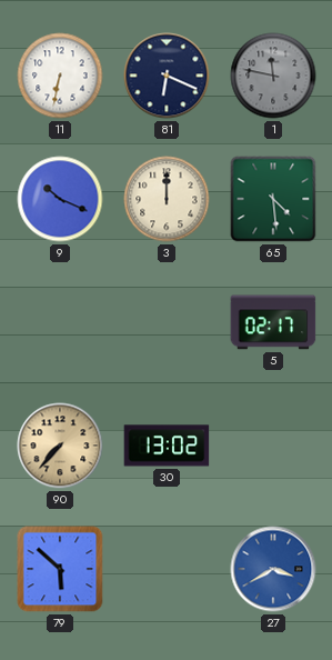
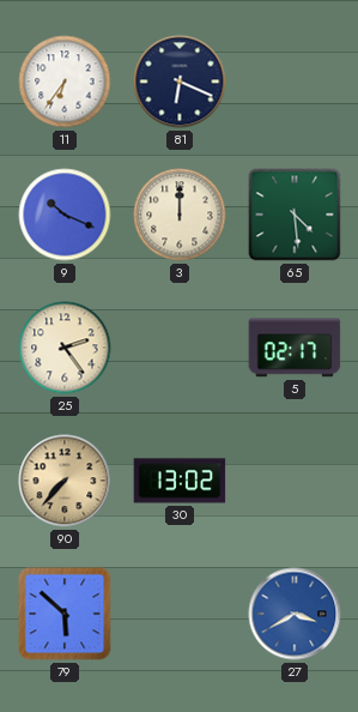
11: 6:32 -> 6:36
1: 11:47 -> none
25: none -> 2:24
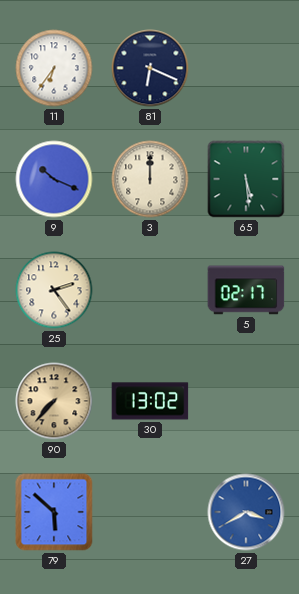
65: 4:29 -> 5:29
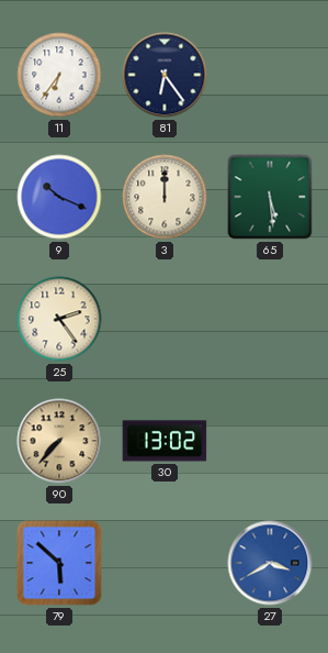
81: 6:19 -> 6:24
5: 02:17 -> none
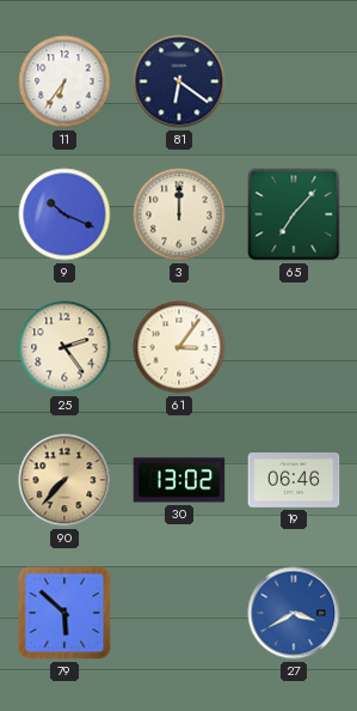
81: 6:24 -> 6:21
65: 5:29 -> 7:07
61: none -> 3:06
19: none -> 06:46
